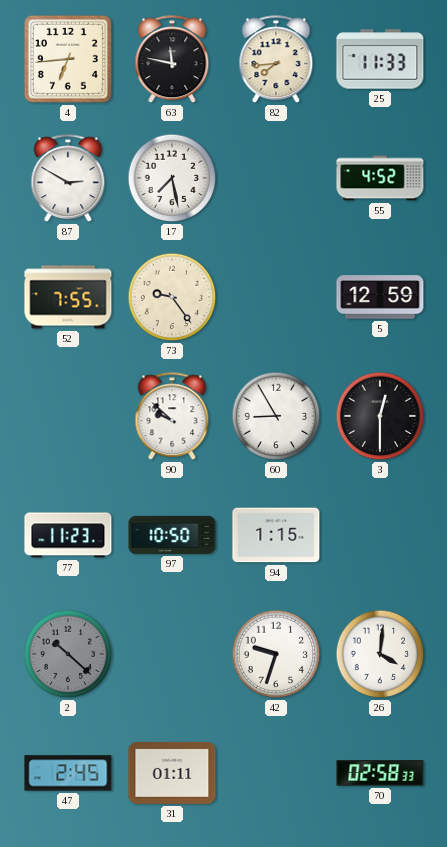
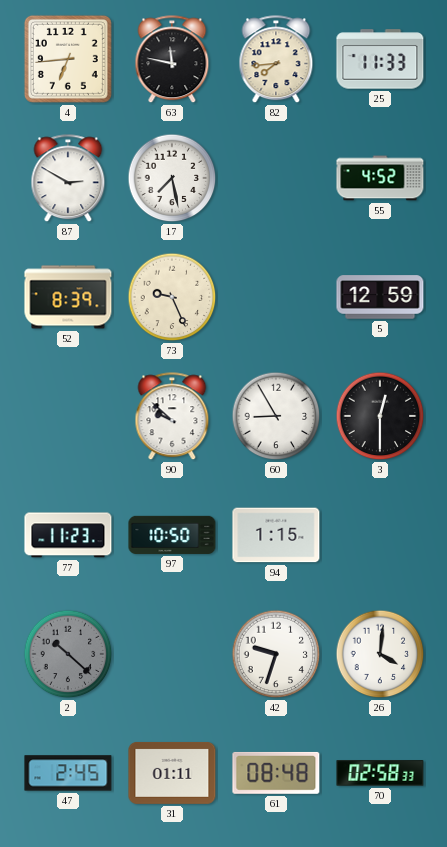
52: 7:55 -> 8:39
73: 9:24 -> 9:26
61: none -> 08:48
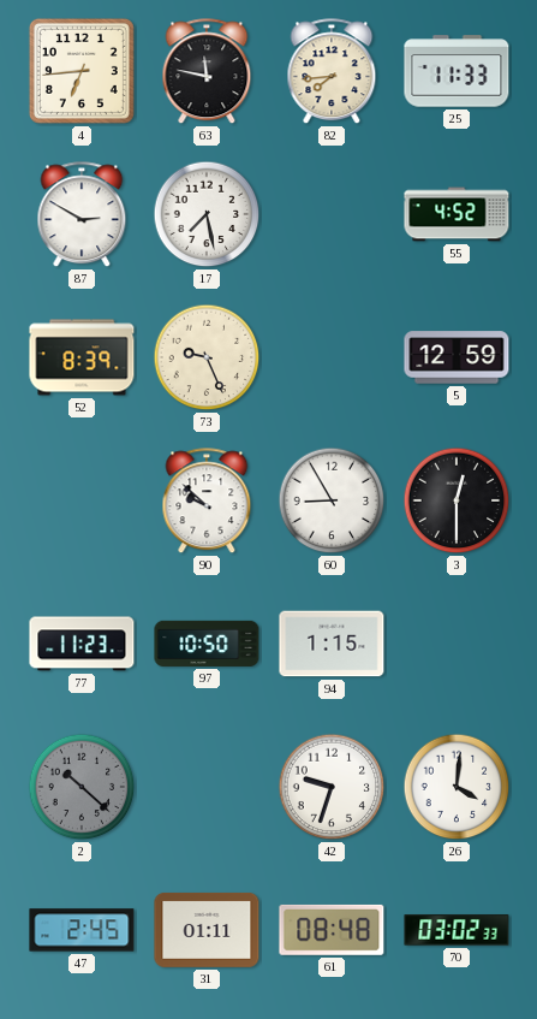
70: 02:58 -> 03:02
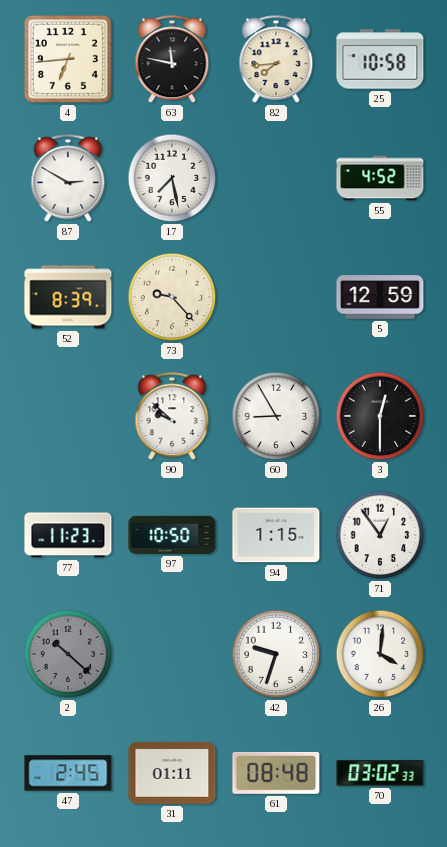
25: 11:33 -> 10:58
73: 9:26 -> 9:23
71: none -> 12:54
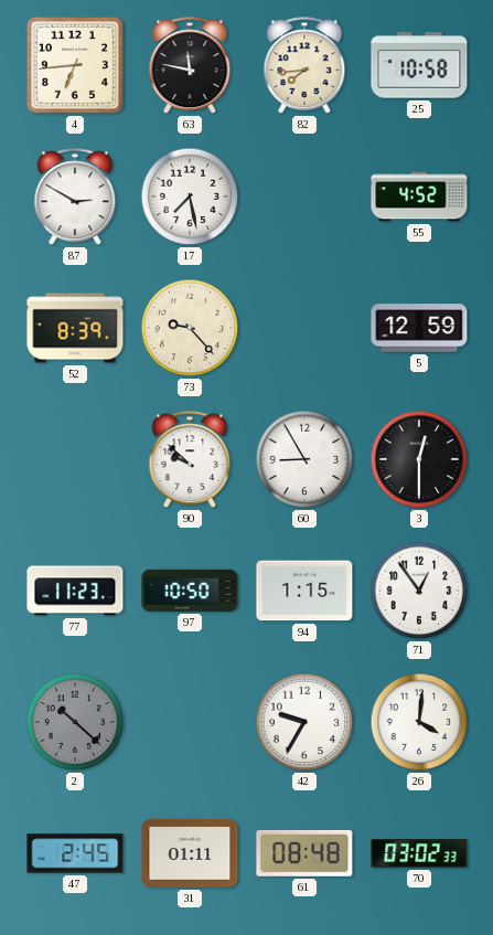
42: 9:33 -> 9:35
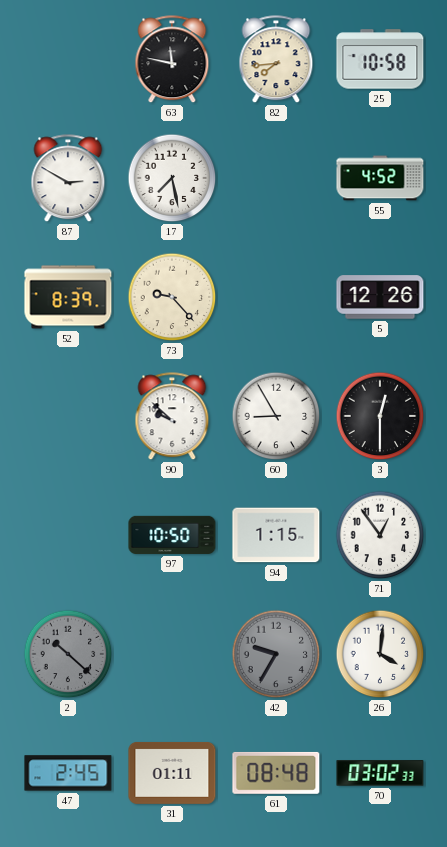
4: 6:44 -> none
5: 12:59 -> 12:26
77: 11:23 -> none
42 dial: white -> grey
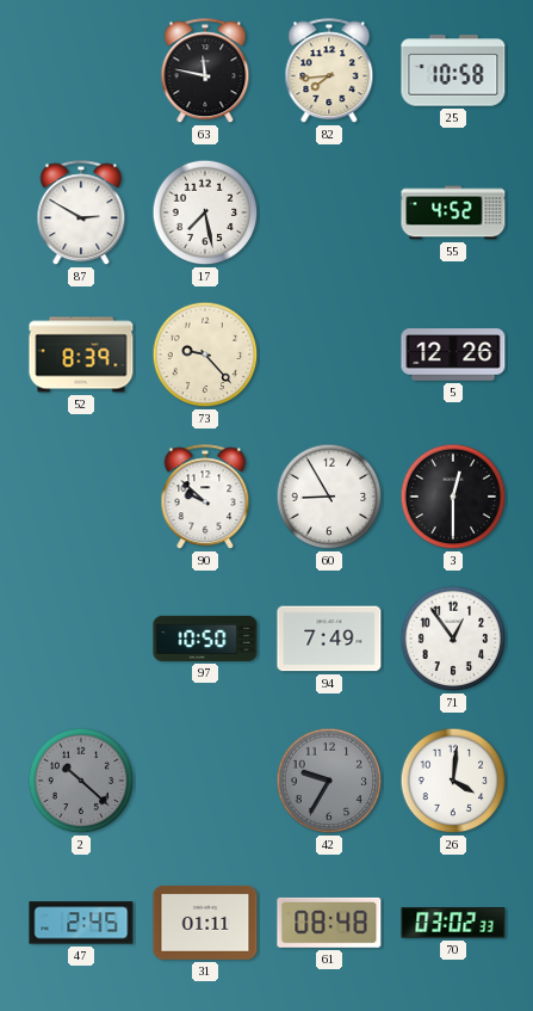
94: 1:15 -> 7:49
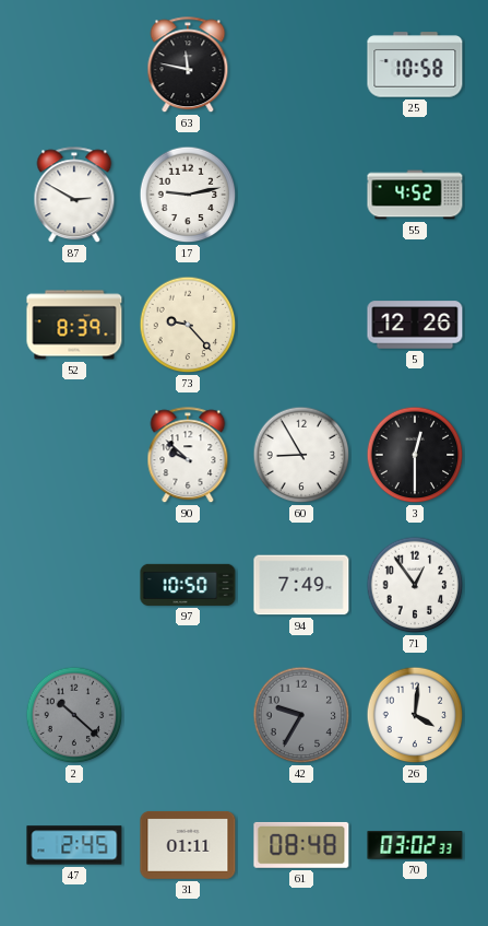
82: 7:44 -> none
17: 7:28 -> 9:13
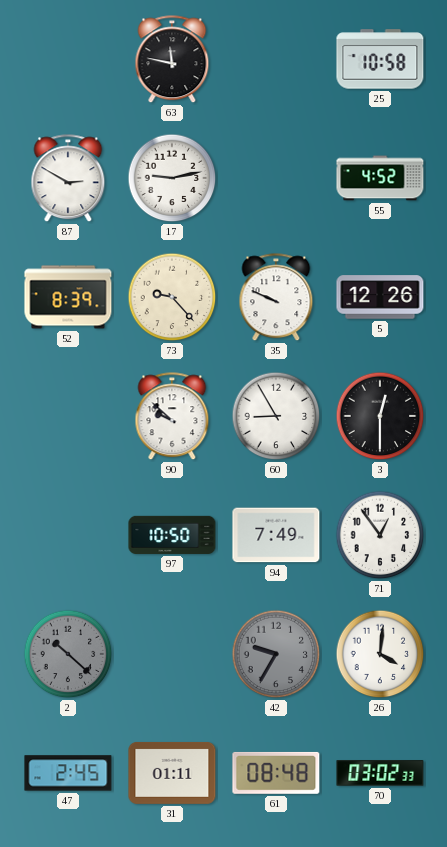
35: none -> 9:49
